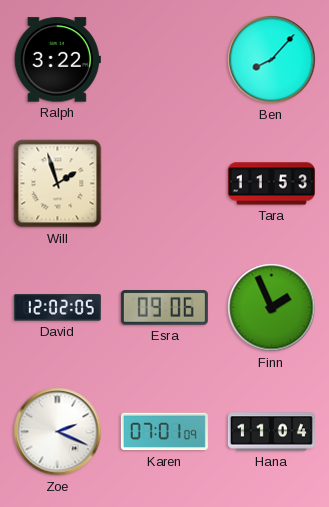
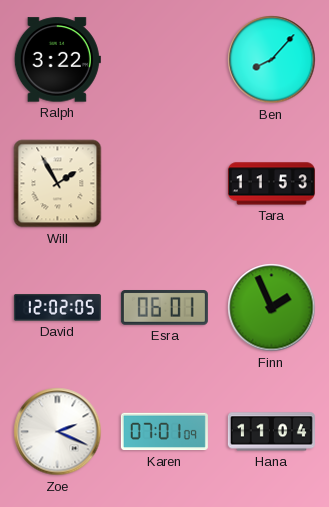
Will: 1:57 -> 1:55
Esra: 09:06 -> 06:01
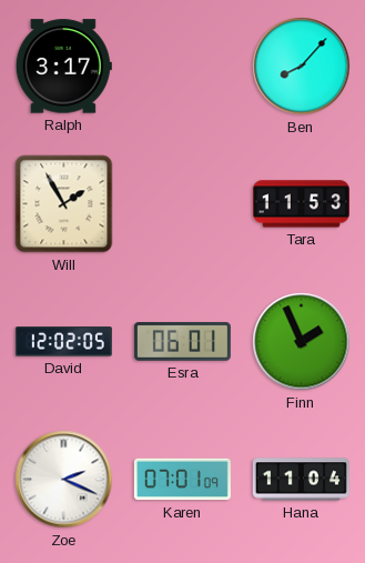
Ralph: 3:22 -> 3:17
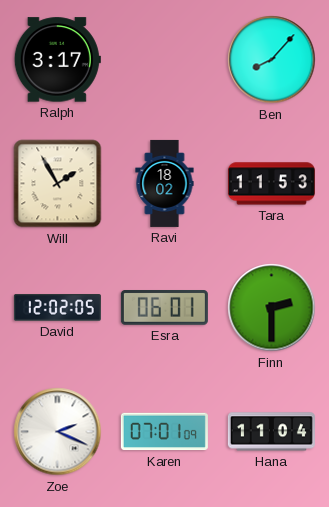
Ravi: none -> 18:02
Finn: 1:56 -> 2:30
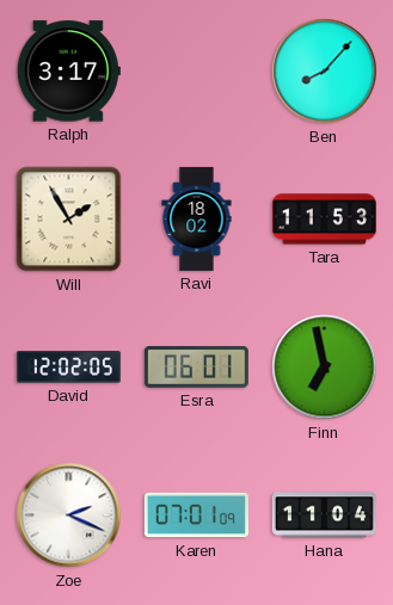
Finn: 2:30 -> 6:58
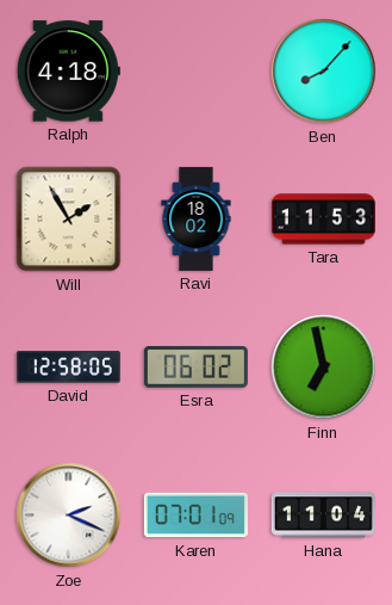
Ralph: 3:17 -> 4:18
David: 12:02 -> 12:58
Esra: 06:01 -> 06:02
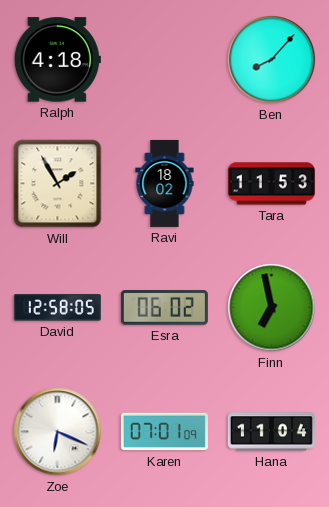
Zoe: 2:19 -> 6:19
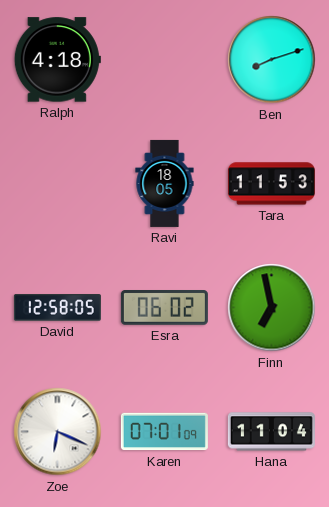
Ben: 8:07 -> 8:12
Will: 1:55 -> none
Ravi: 18:02 -> 18:05
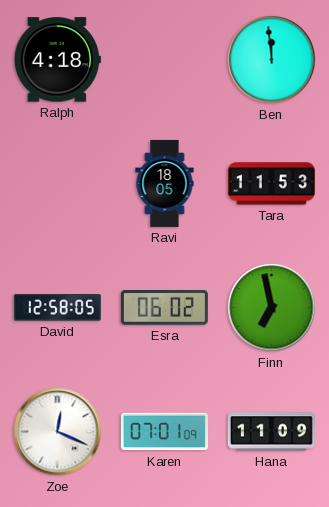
Ben: 8:12 -> 11:59
Zoe: 6:19 -> 12:19
Hana: 11:04 -> 11:09
